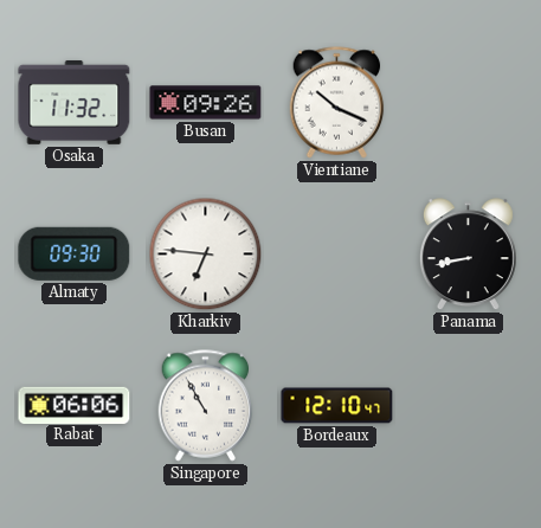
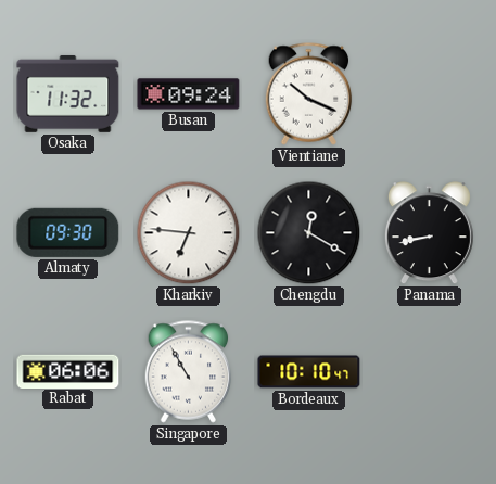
Busan: 09:26 -> 09:24
Chengdu: none -> 12:20
Bordeaux: 12:10 -> 10:10
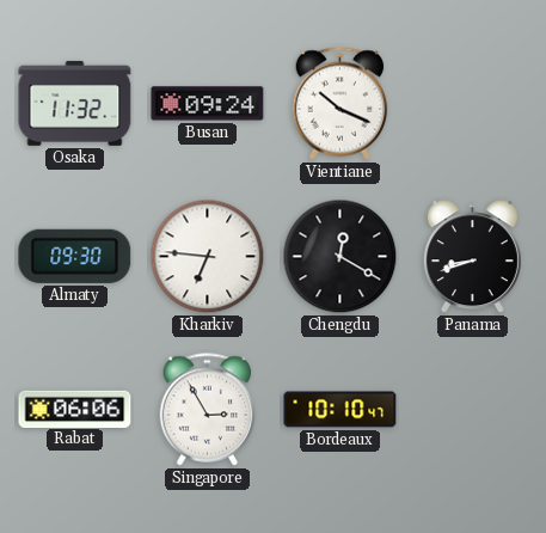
Panama: 8:43 -> 8:42
Singapore: 10:55 -> 2:55
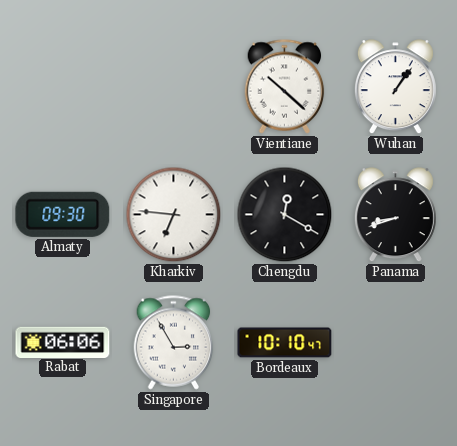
Osaka: 11:32 -> none
Busan: 09:24 -> none
Vientiane: 10:19 -> 10:22
Wuhan: none -> 1:06
